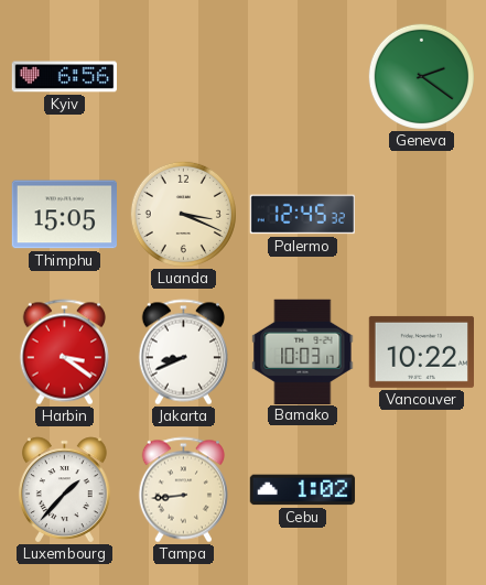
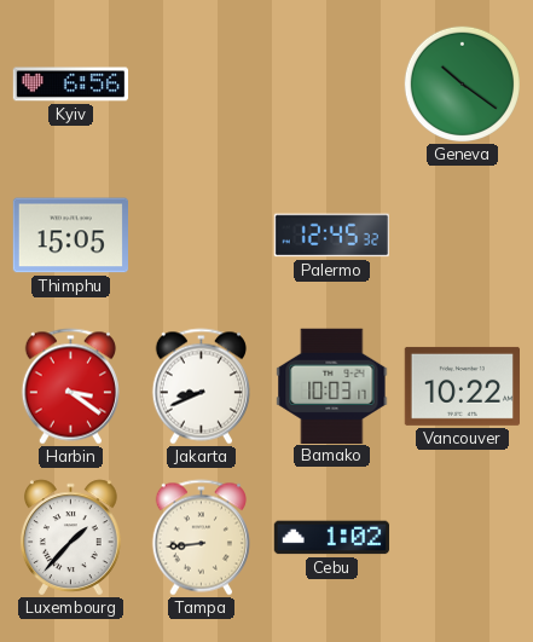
Geneva: 2:21 -> 10:21
Luanda: 3:19 -> none
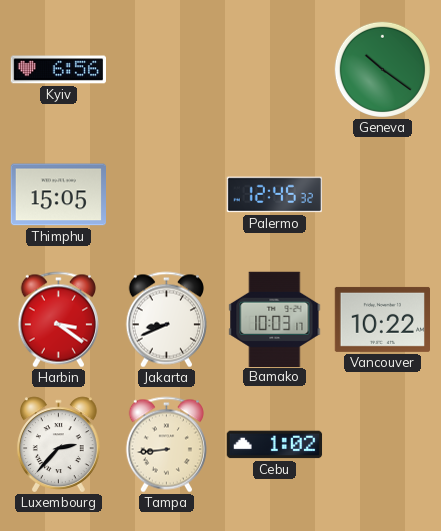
Luxembourg: 1:37 -> 2:37
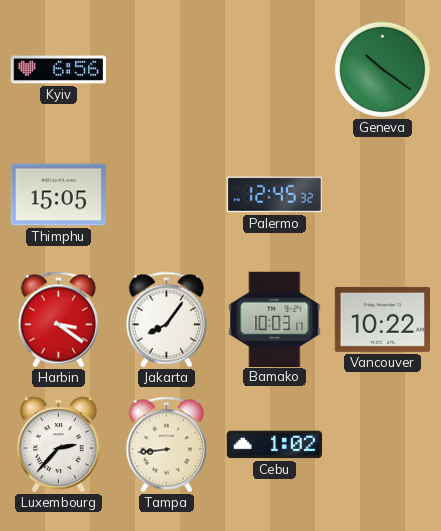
Jakarta: 8:41 -> 8:06
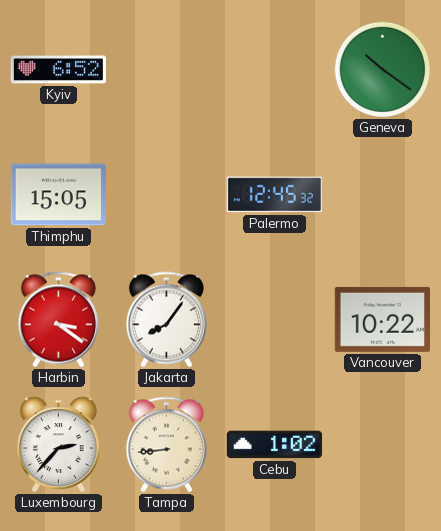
Kyiv: 6:56 -> 6:52
Bamako: 10:03 -> none
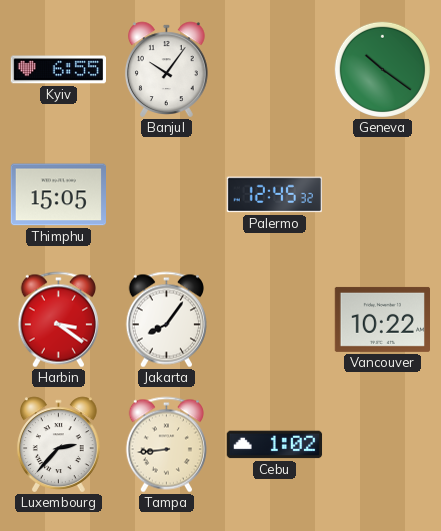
Kyiv: 6:52 -> 6:55
Banjul: none -> 10:06
